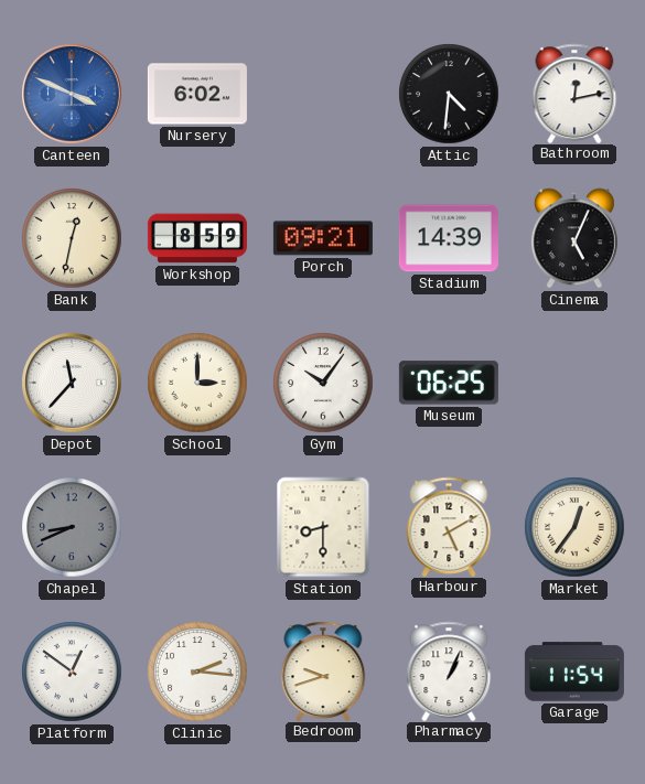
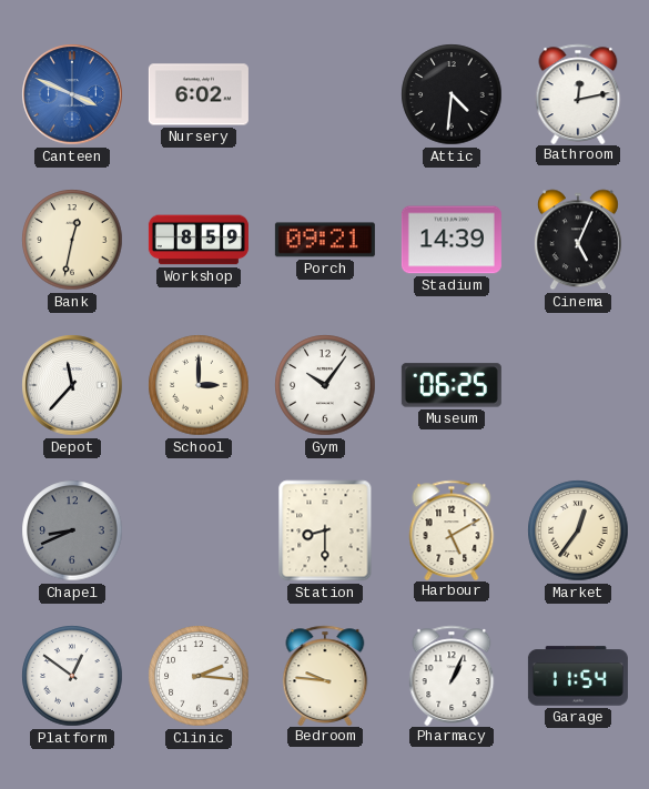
Bedroom: 9:42 -> 9:46
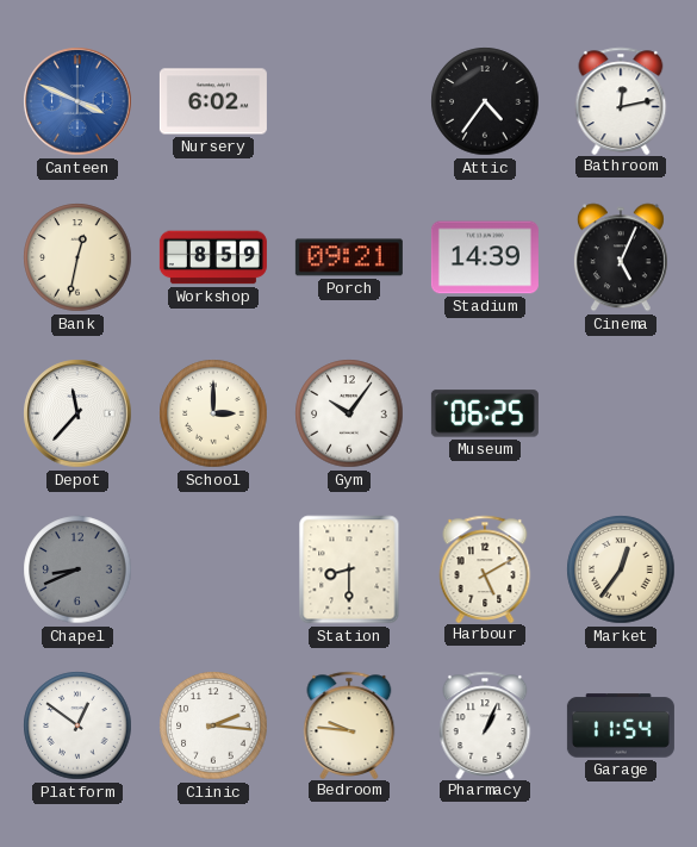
Attic: 4:31 -> 4:36
